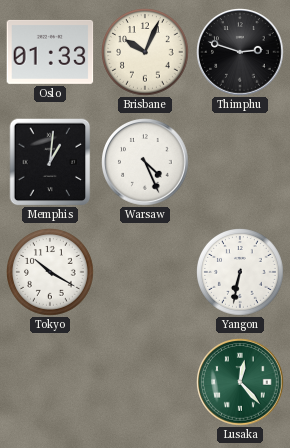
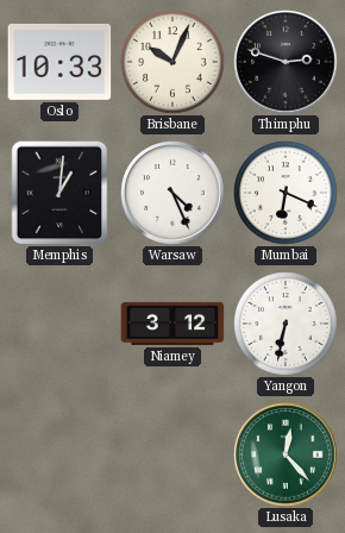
Oslo: 01:33 -> 10:33
Mumbai: none -> 6:19
Tokyo: 10:20 -> none
Niamey: none -> 3:12
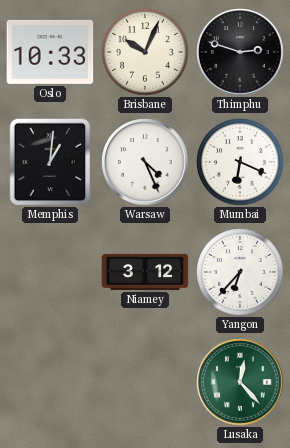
Yangon: 6:32 -> 6:37
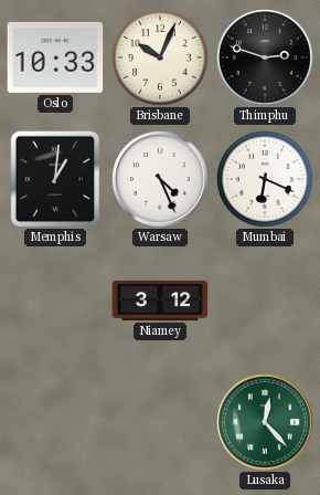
Yangon: 6:37 -> none
